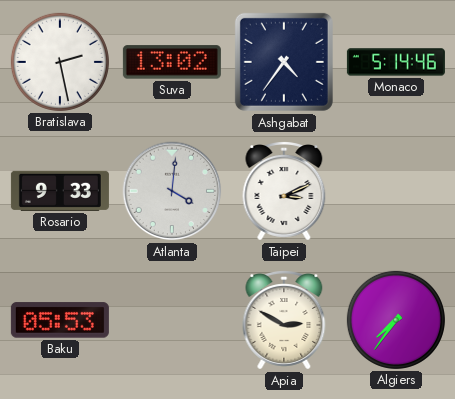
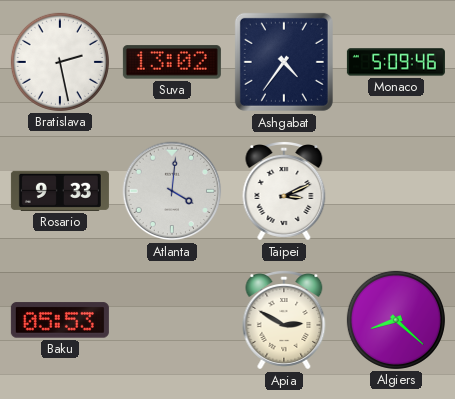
Monaco: 5:14 -> 5:09
Algiers: 7:36 -> 8:22
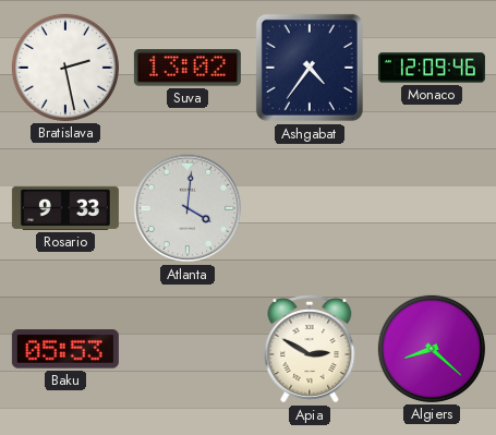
Monaco: 5:09 -> 12:09
Taipei: 3:11 -> none
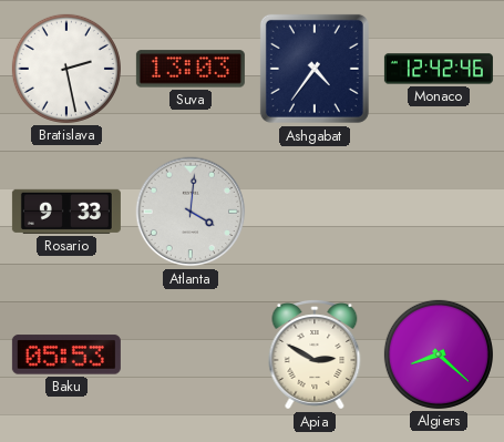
Suva: 13:02 -> 13:03
Monaco: 12:09 -> 12:42
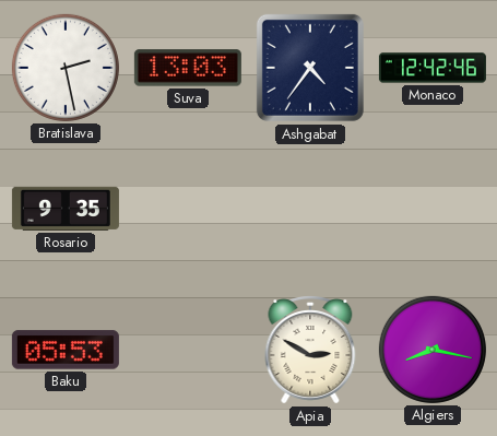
Rosario: 9:33 -> 9:35
Atlanta: 4:01 -> none
Algiers: 8:22 -> 8:17
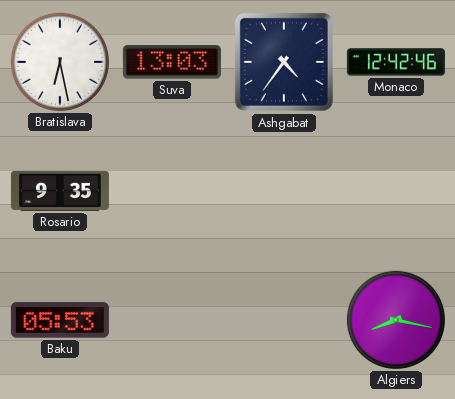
Bratislava: 2:28 -> 6:28
Apia: 2:50 -> none
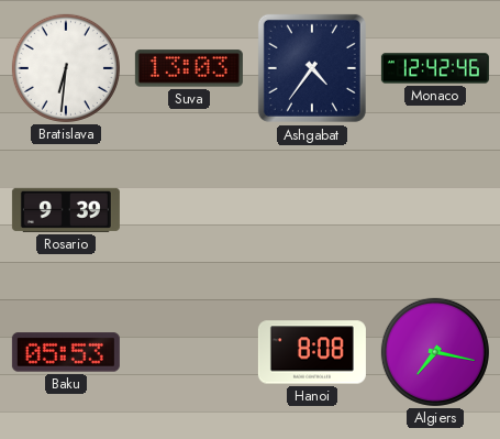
Bratislava: 6:28 -> 6:31
Rosario: 9:35 -> 9:39
Hanoi: none -> 8:08
Algiers: 8:17 -> 7:17
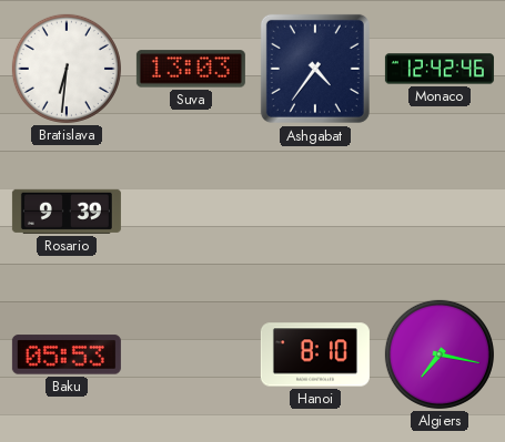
Hanoi: 8:08 -> 8:10
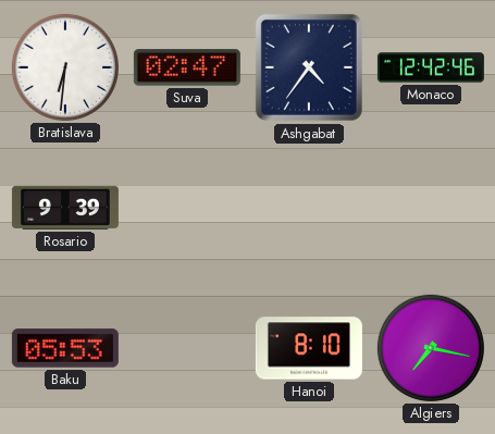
Suva: 13:03 -> 02:47
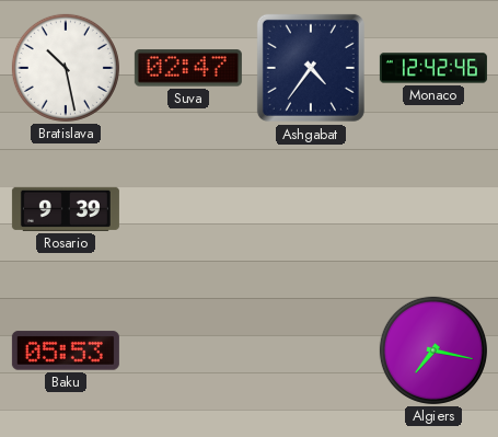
Bratislava: 6:31 -> 10:28
Hanoi: 8:10 -> none
